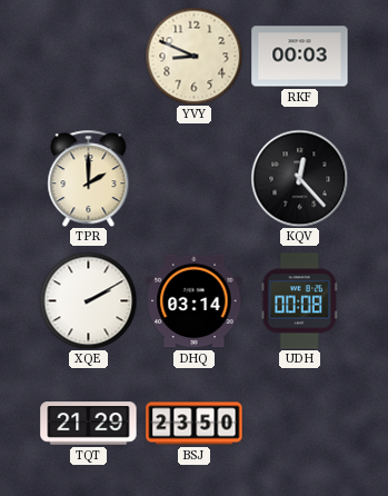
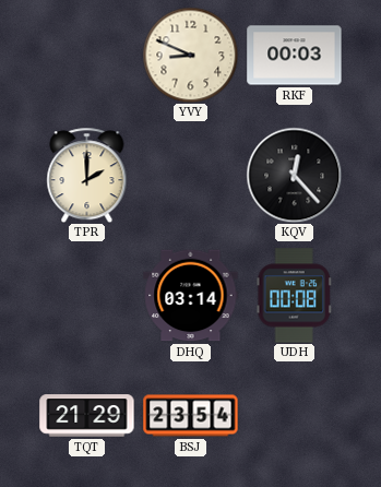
XQE: 2:10 -> none
BSJ: 23:50 -> 23:54
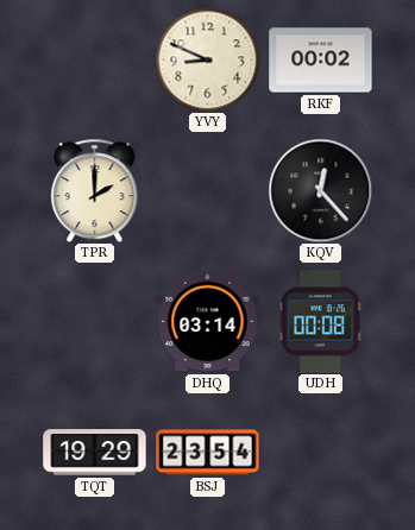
RKF: 00:03 -> 00:02
TQT: 21:29 -> 19:29
